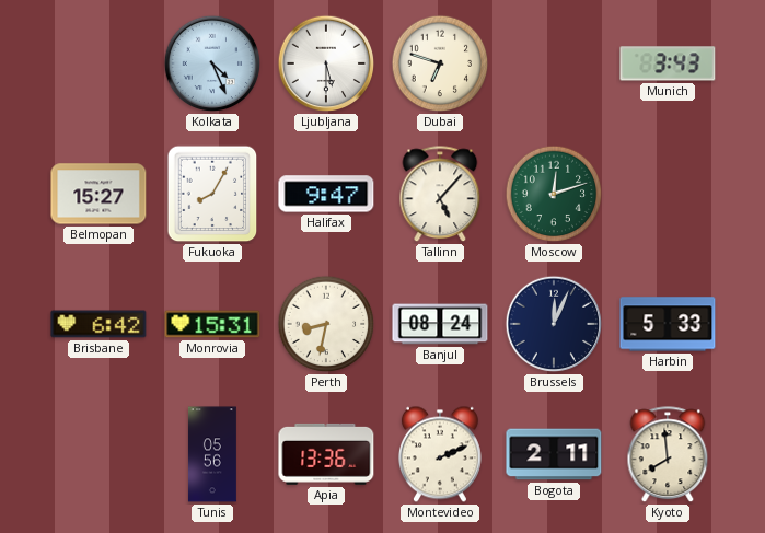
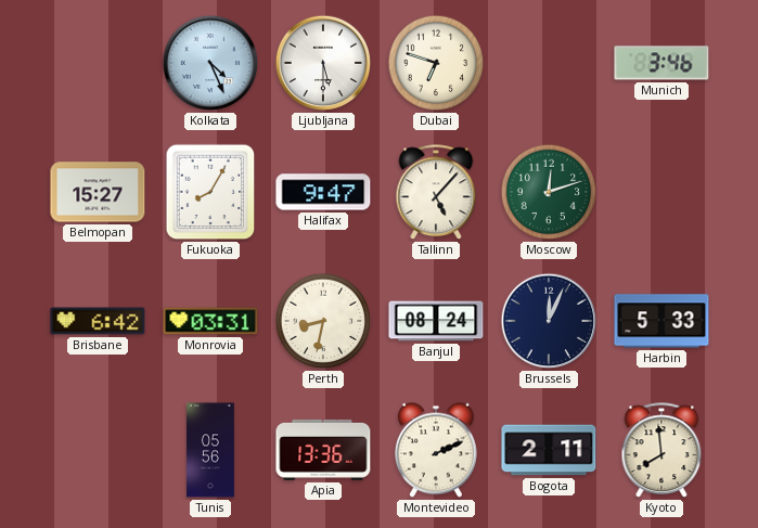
Munich: 3:43 -> 3:46
Monrovia: 15:31 -> 03:31
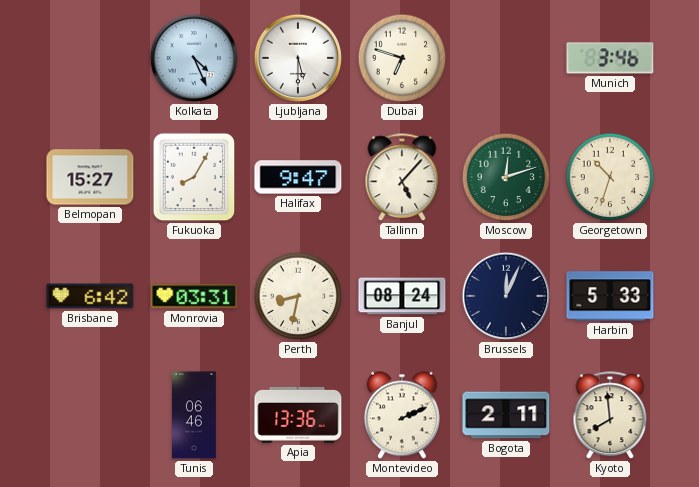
Georgetown: none -> 10:33
Tunis: 05:56 -> 06:46
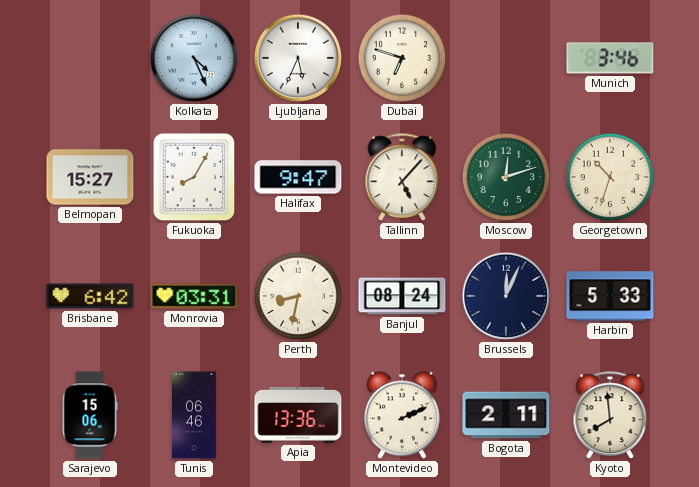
Ljubljana: 5:30 -> 5:34
Sarajevo: none -> 15:06
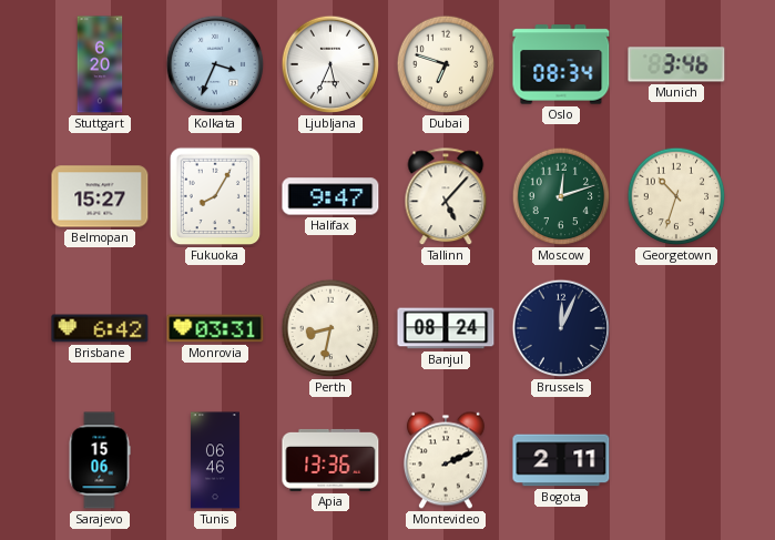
Stuttgart: none -> 6:20
Kolkata: 4:26 -> 3:34
Oslo: none -> 08:34
Harbin: 5:33 -> none
Kyoto: 7:59 -> none
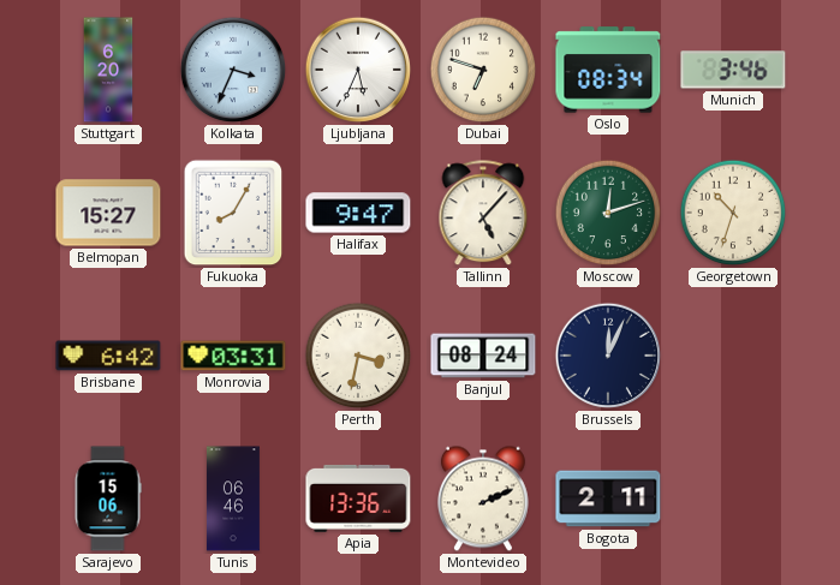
Perth: 8:32 -> 3:32
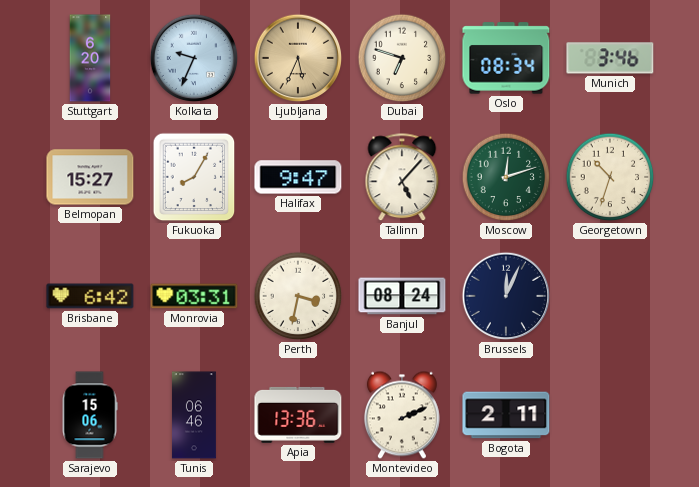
Kolkata: 3:34 -> 9:34
Ljubljana dial: white -> champagne
